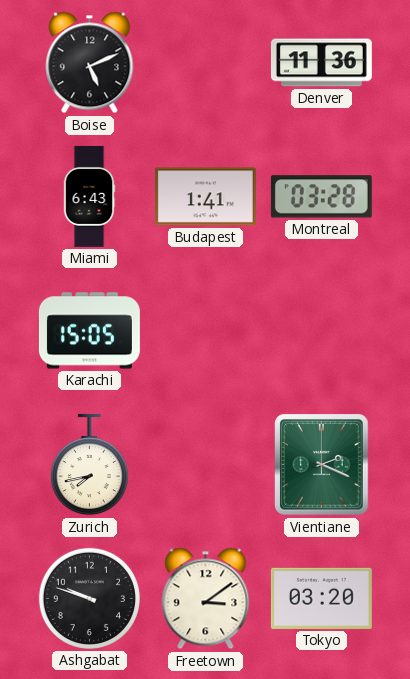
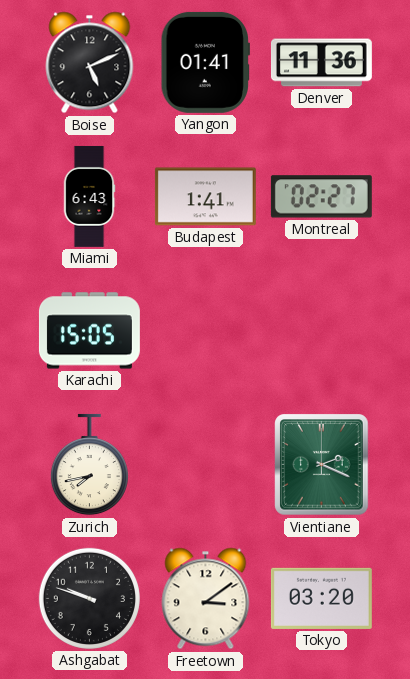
Yangon: none -> 01:41
Montreal: 03:28 -> 02:27
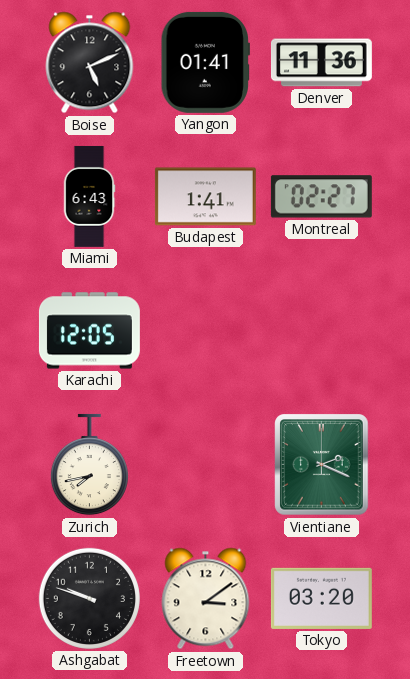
Karachi: 15:05 -> 12:05
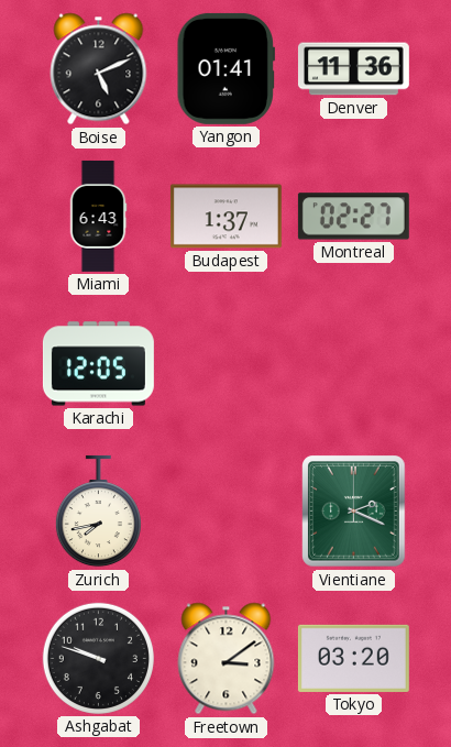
Budapest: 1:41 -> 1:37
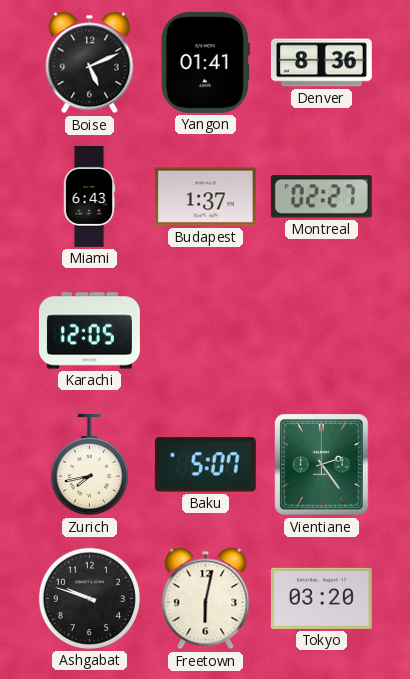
Denver: 11:36 -> 8:36
Baku: none -> 5:07
Vientiane: 2:19 -> 2:24
Freetown: 3:09 -> 6:02
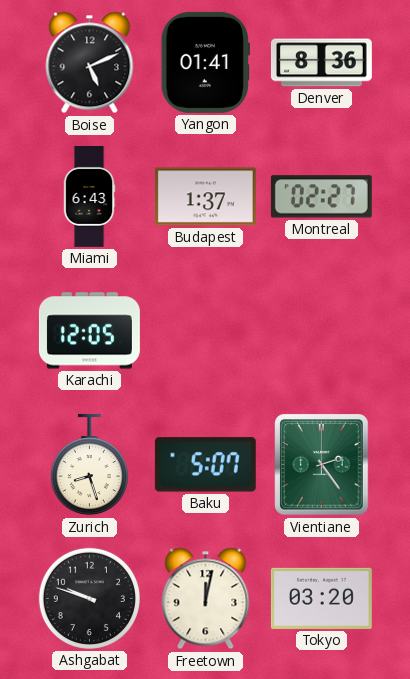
Zurich: 7:43 -> 8:27
Freetown: 6:02 -> 12:02
